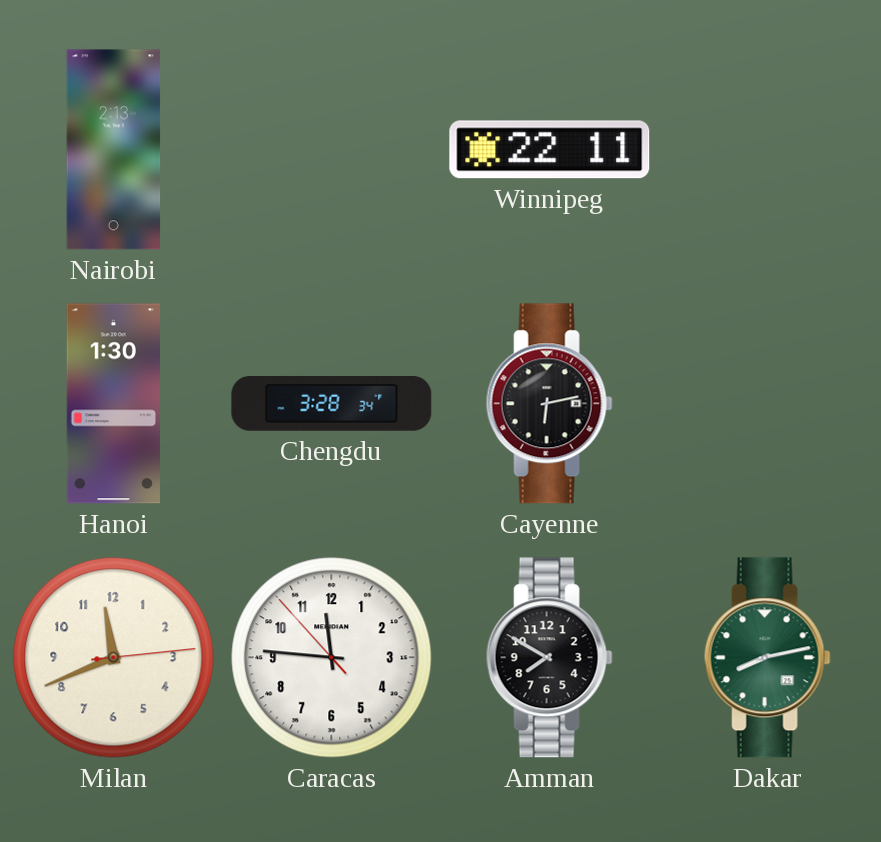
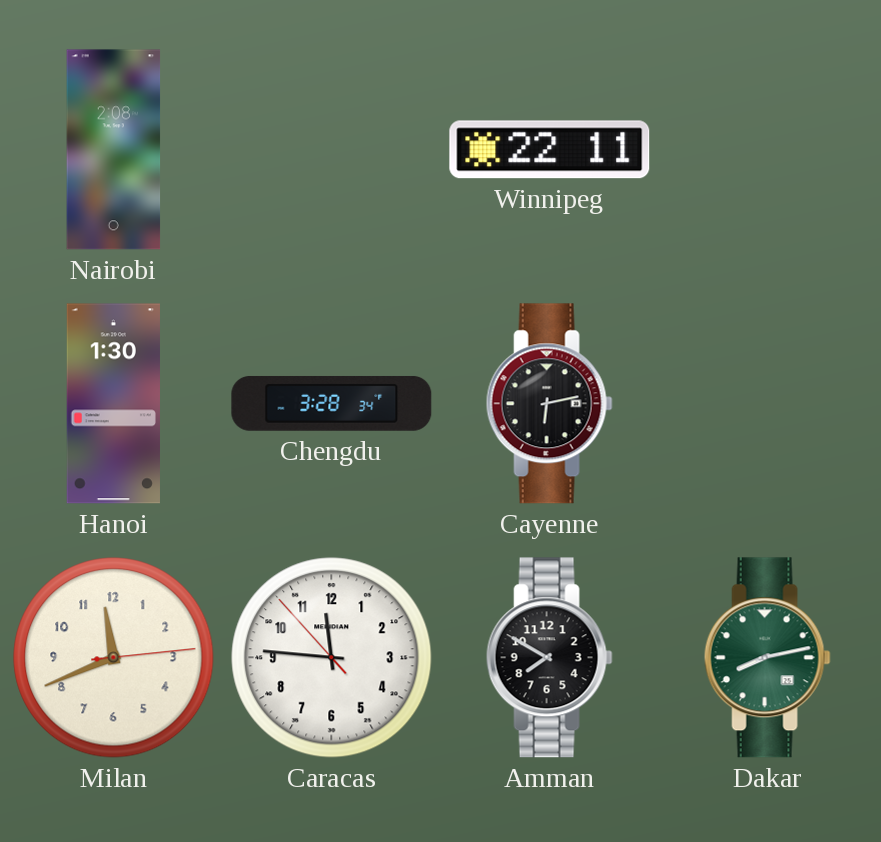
Nairobi: 2:13 -> 2:08
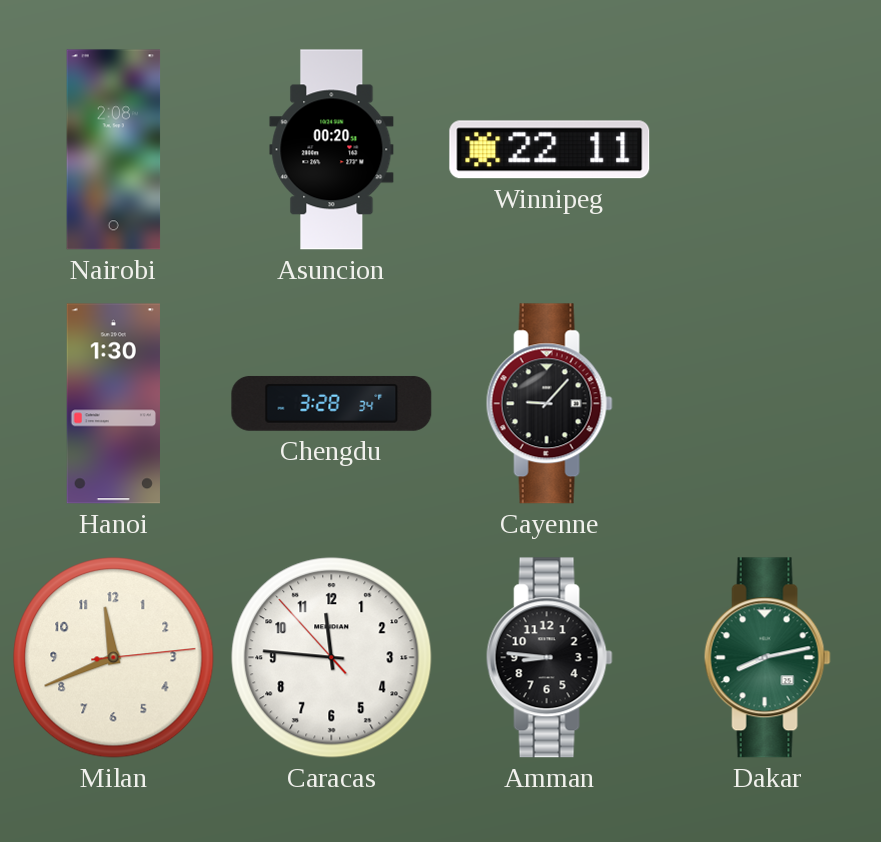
Asuncion: none -> 00:20
Cayenne: 6:13 -> 9:07
Amman: 7:50 -> 8:46
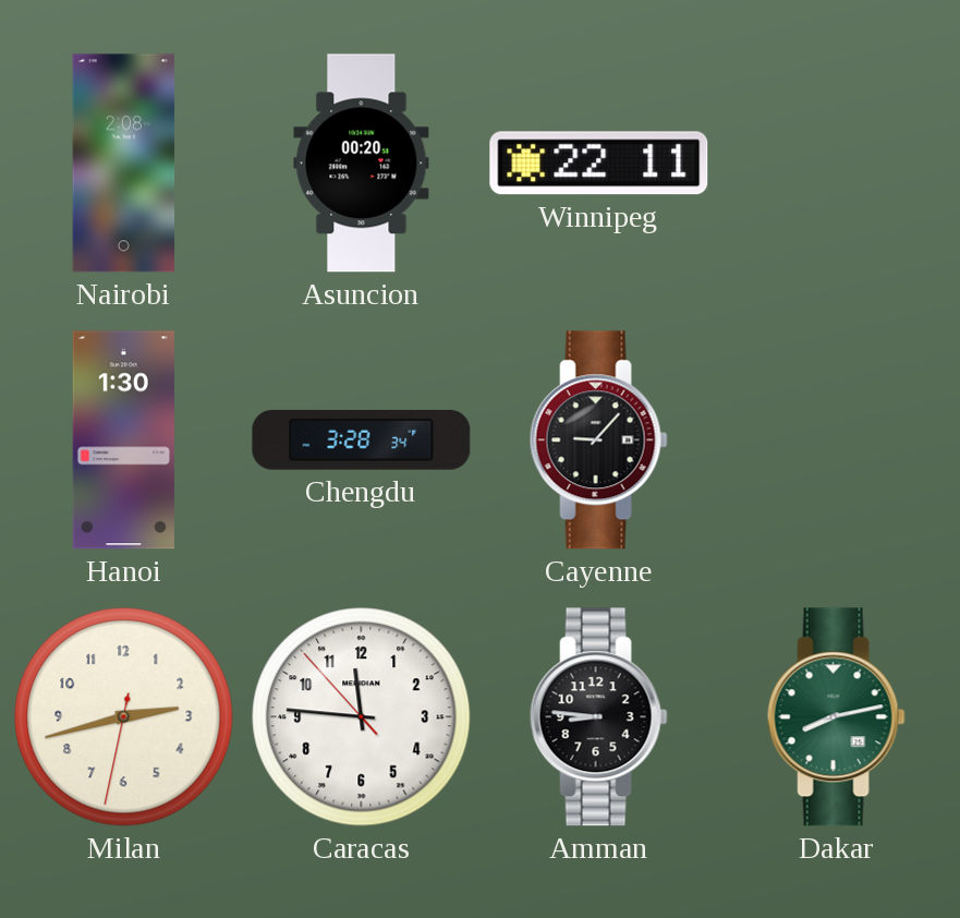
Milan: 11:41 -> 2:42
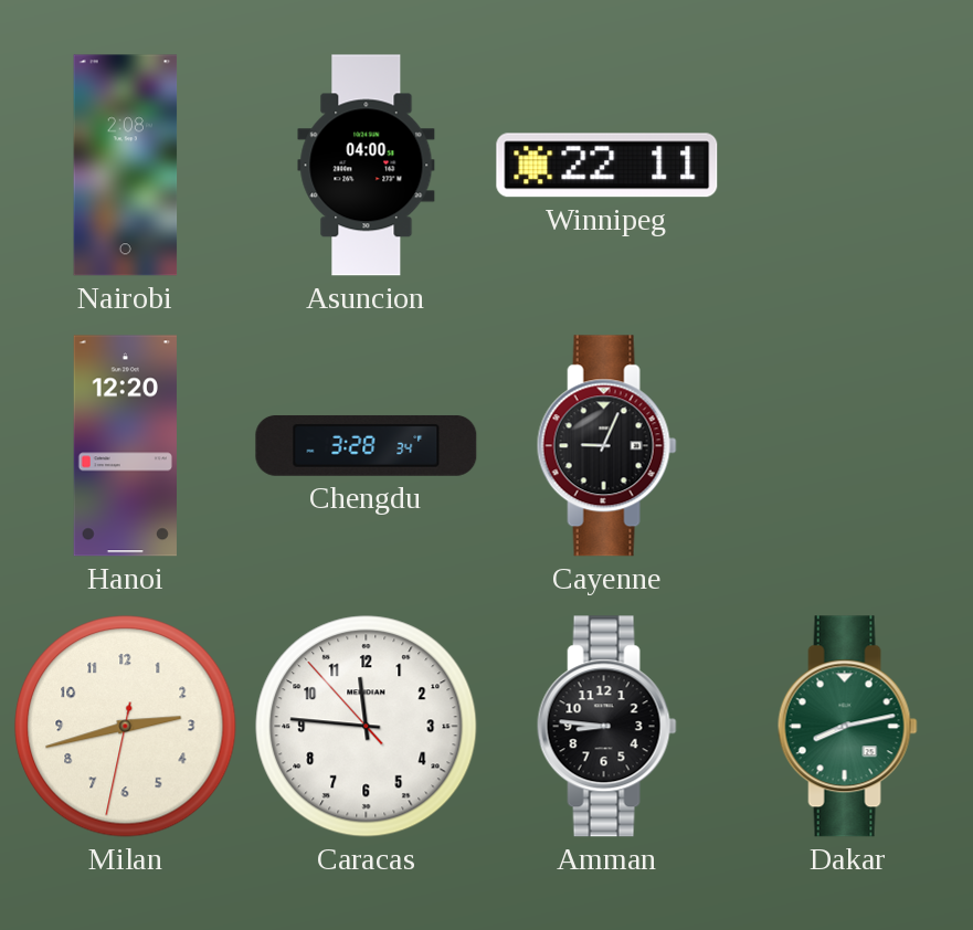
Asuncion: 00:20 -> 04:00
Hanoi: 1:30 -> 12:20
Cayenne: 9:07 -> 9:04
